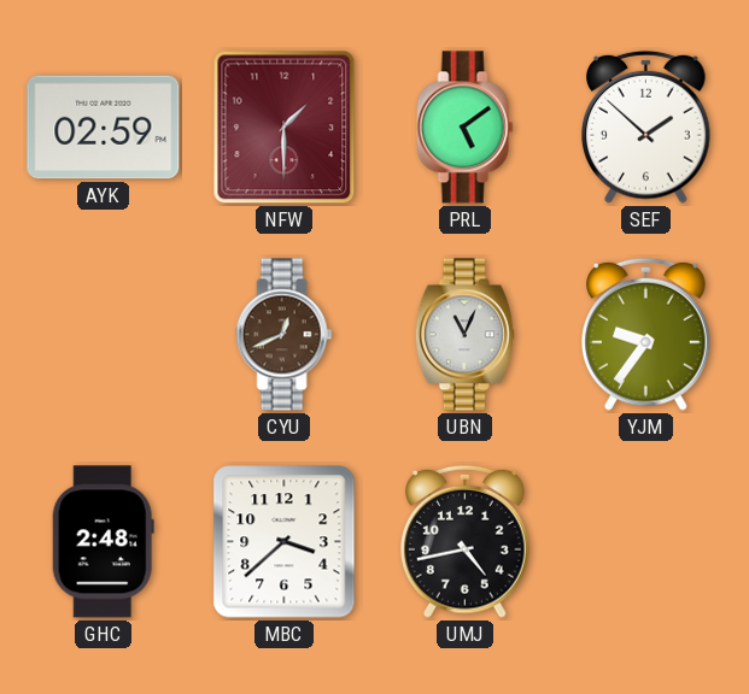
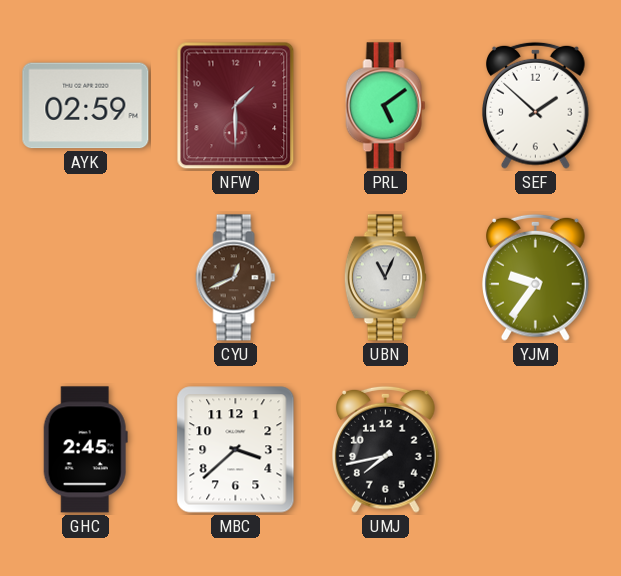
GHC: 2:48 -> 2:45
UMJ: 4:43 -> 7:43
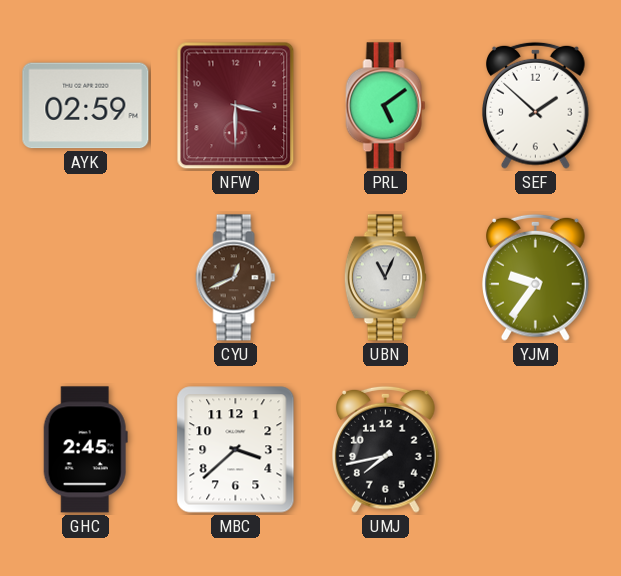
NFW: 1:30 -> 3:30
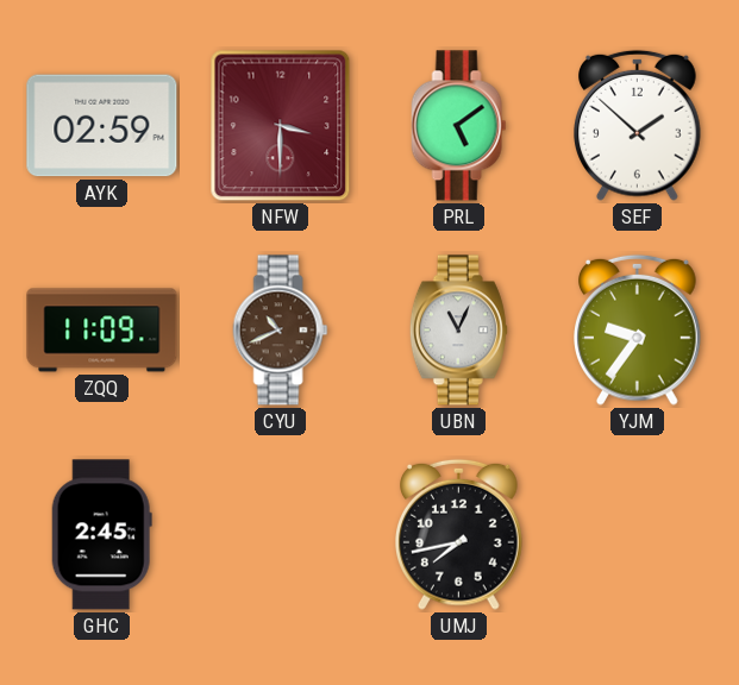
ZQQ: none -> 11:09
CYU: 12:41 -> 10:41
MBC: 3:38 -> none
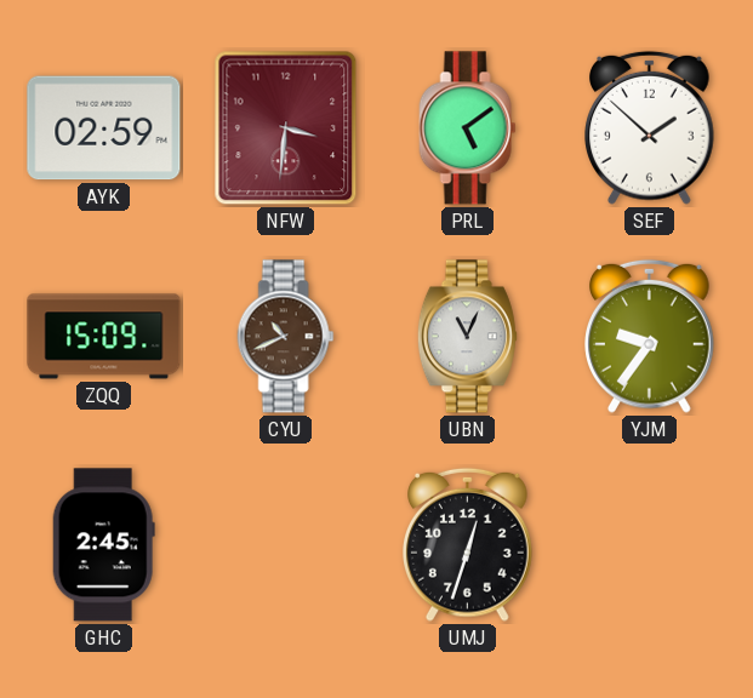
NFW: 3:30 -> 3:31
ZQQ: 11:09 -> 15:09
UMJ: 7:43 -> 12:33
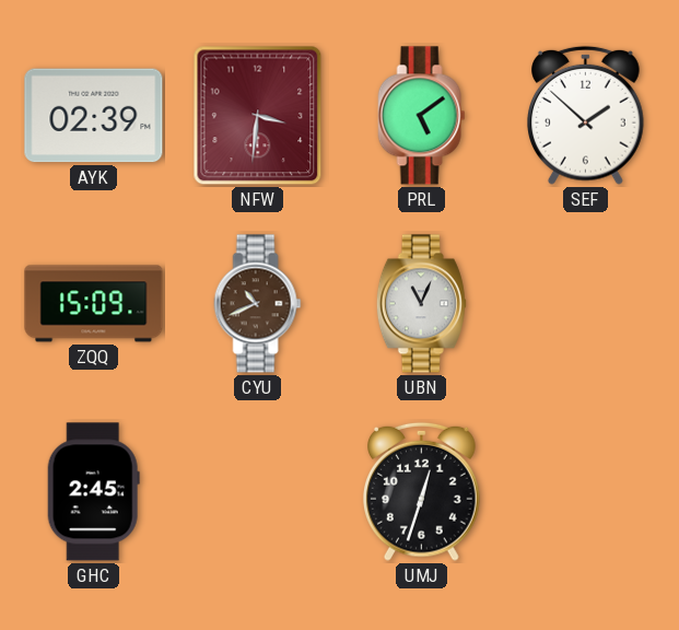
AYK: 02:59 -> 02:39
YJM: 9:36 -> none
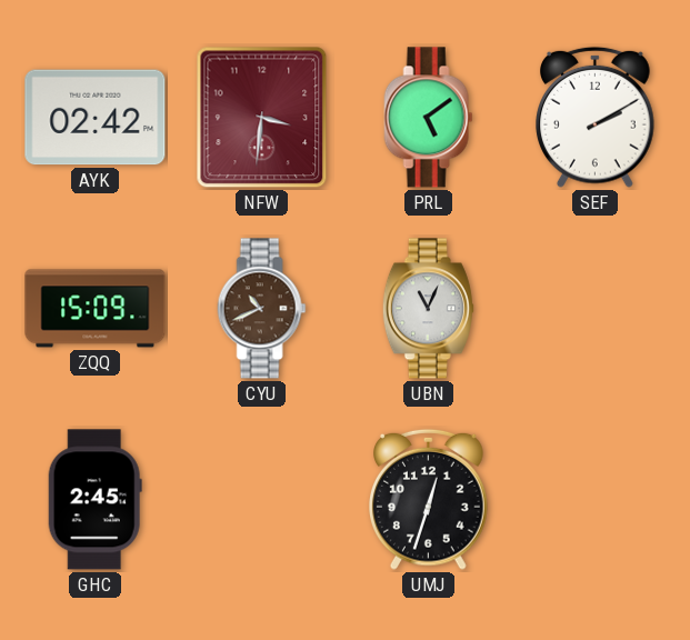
AYK: 02:39 -> 02:42
SEF: 1:52 -> 2:10
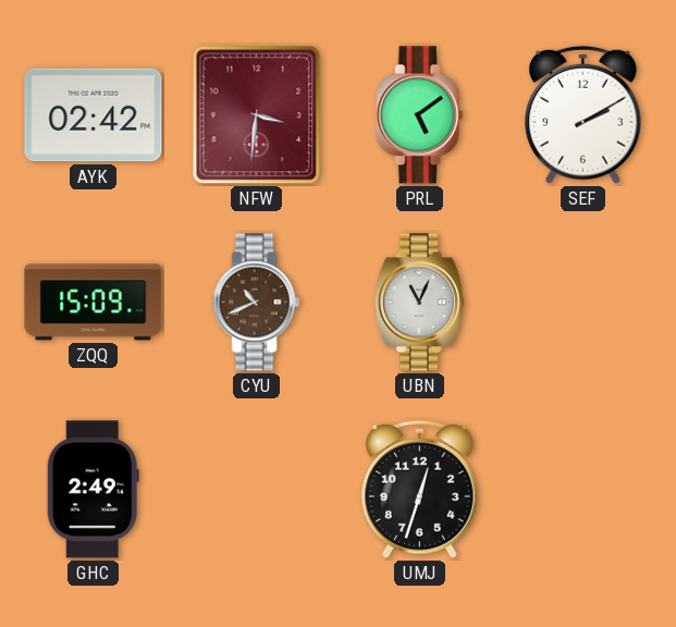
GHC: 2:45 -> 2:49
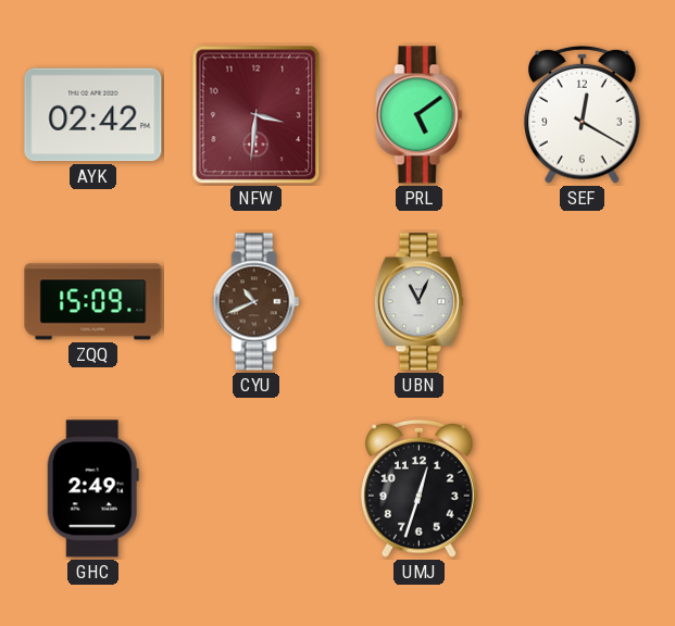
SEF: 2:10 -> 12:20
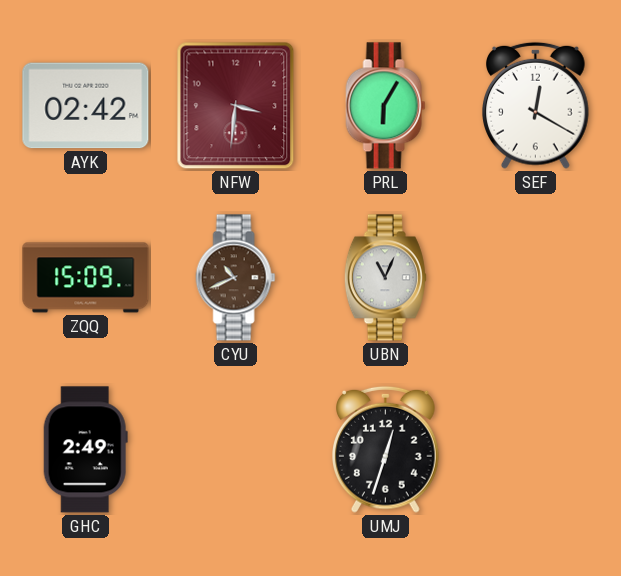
PRL: 5:09 -> 6:05
